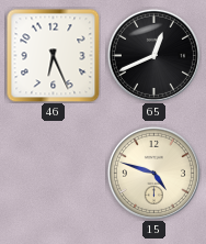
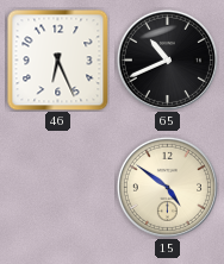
65: 12:41 -> 10:41
15: 4:48 -> 4:51
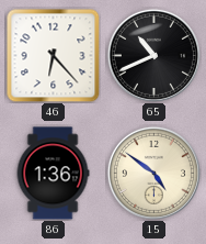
46: 6:26 -> 6:23
86: none -> 1:36
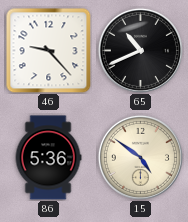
46: 6:23 -> 9:23
86: 1:36 -> 5:36
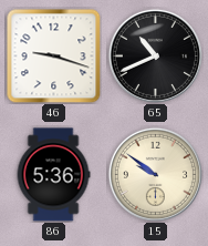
46: 9:23 -> 9:18
15: 4:51 -> 9:51
